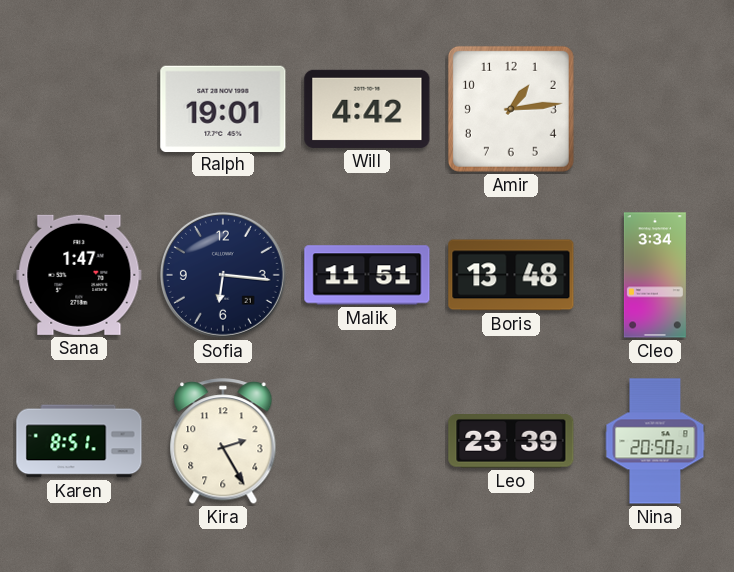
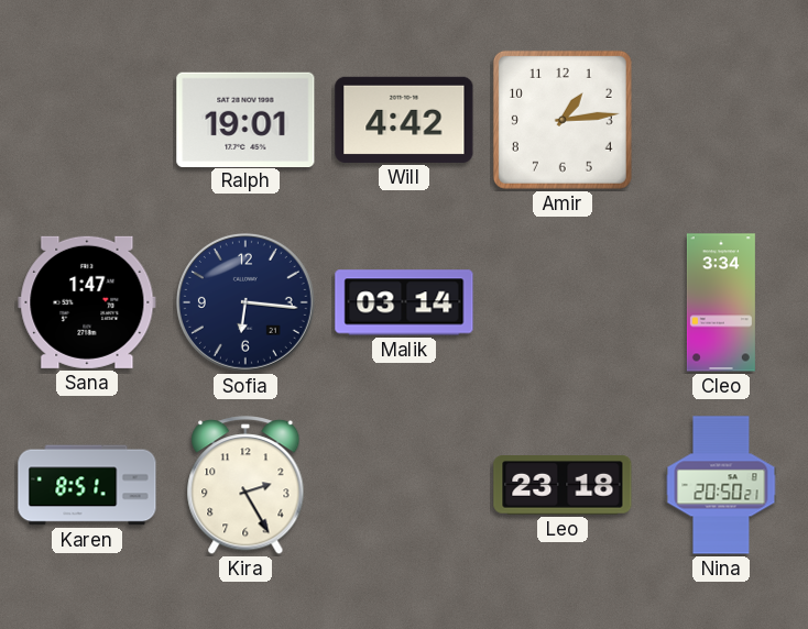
Malik: 11:51 -> 03:14
Boris: 13:48 -> none
Leo: 23:39 -> 23:18
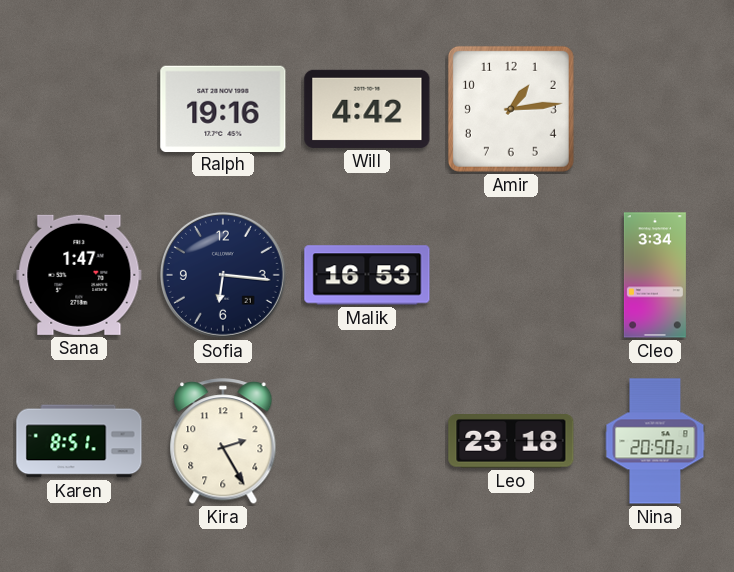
Ralph: 19:01 -> 19:16
Malik: 03:14 -> 16:53
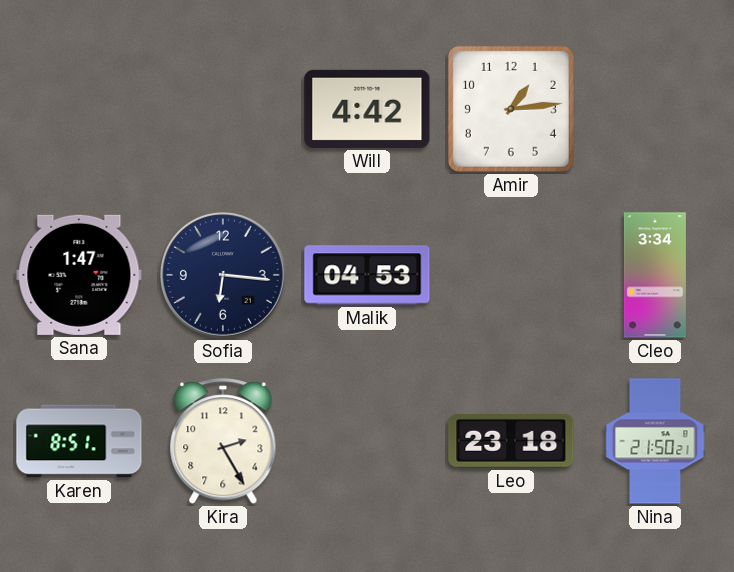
Ralph: 19:16 -> none
Malik: 16:53 -> 04:53
Nina: 20:50 -> 21:50
